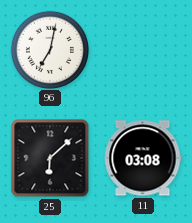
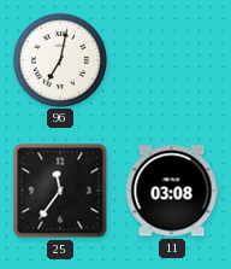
25: 6:08 -> 11:36
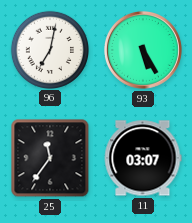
93: none -> 5:25
11: 03:08 -> 03:07
